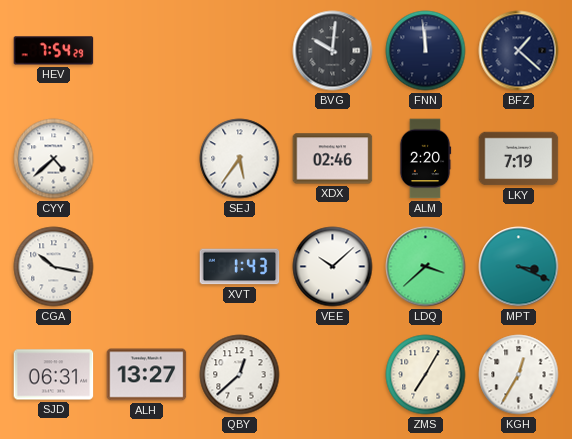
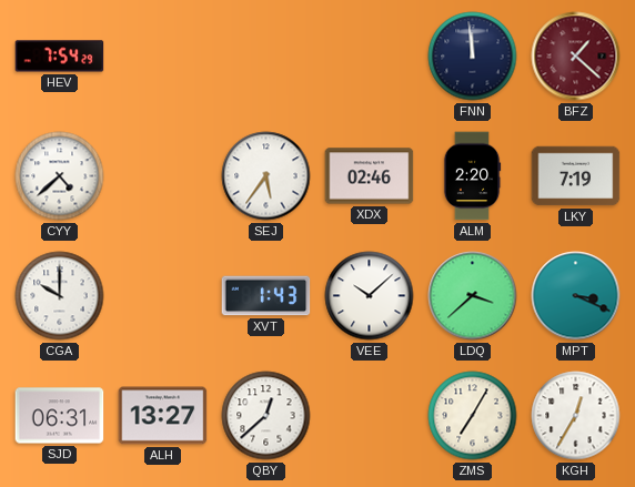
BVG: 10:01 -> none
BFZ dial: navy -> burgundy
CGA: 10:17 -> 10:00
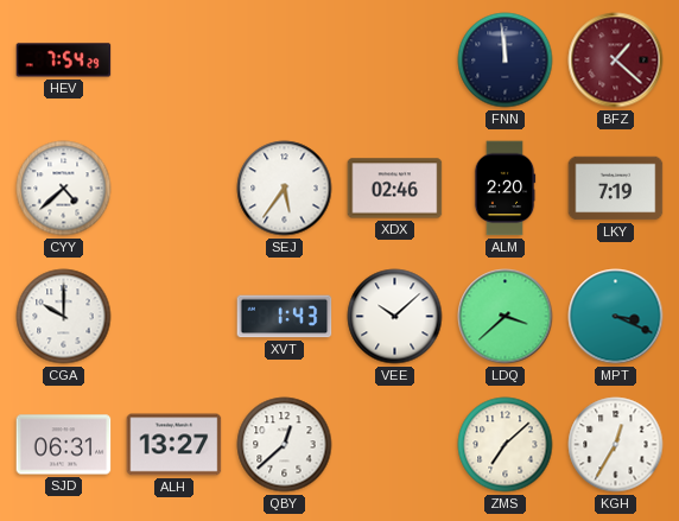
ZMS: 7:05 -> 7:08
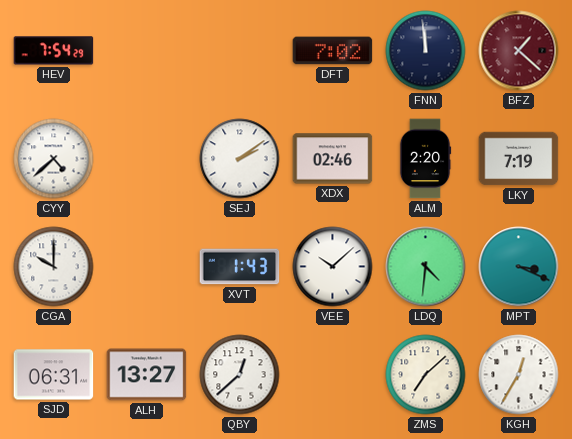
DFT: none -> 7:02
SEJ: 5:36 -> 2:09
LDQ: 3:38 -> 4:31
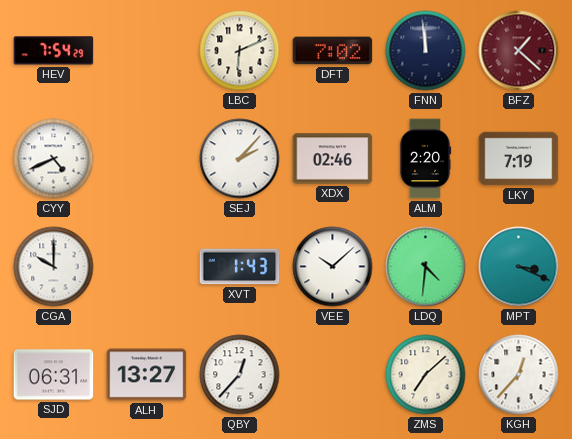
LBC: none -> 6:11
CYY: 4:38 -> 4:41
SEJ: 2:09 -> 2:07
QBY: 12:38 -> 12:37
KGH: 12:35 -> 12:37
